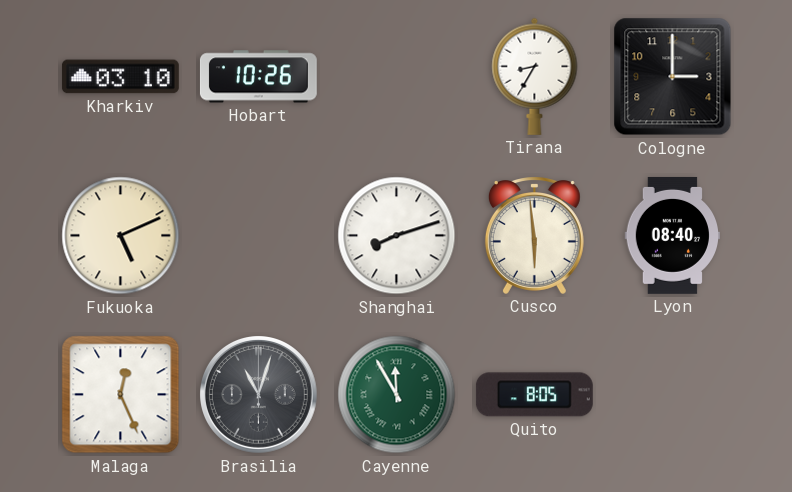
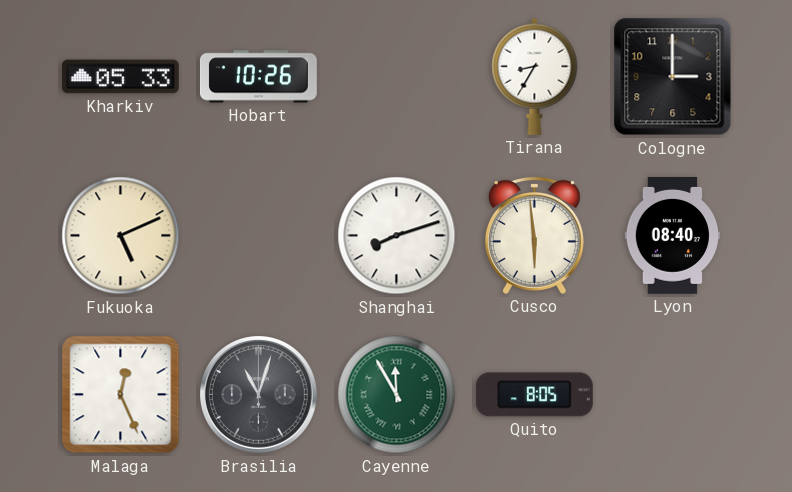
Kharkiv: 03:10 -> 05:33
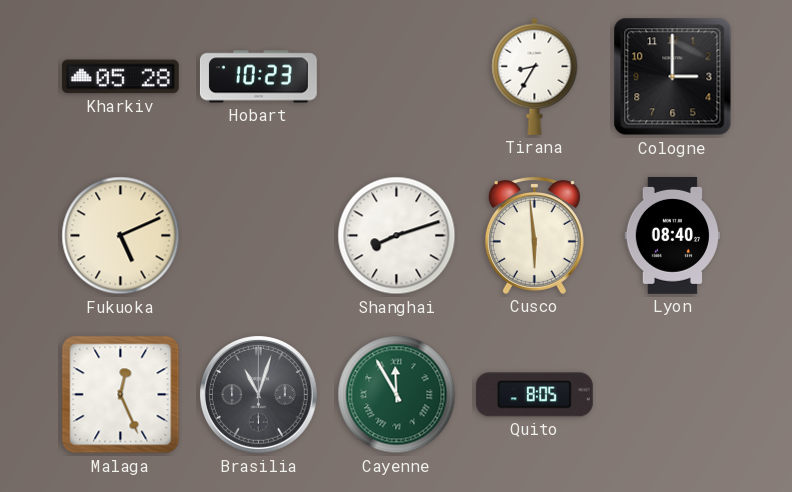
Kharkiv: 05:33 -> 05:28
Hobart: 10:26 -> 10:23
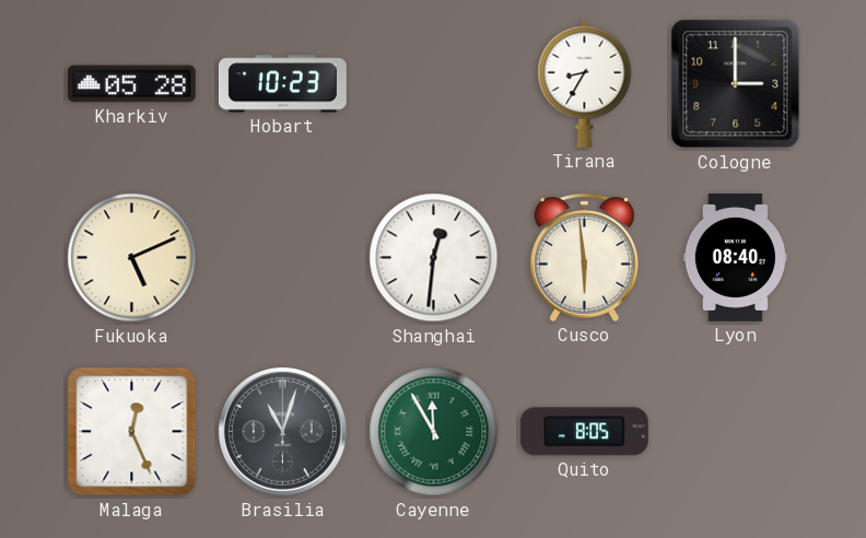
Shanghai: 8:12 -> 12:31
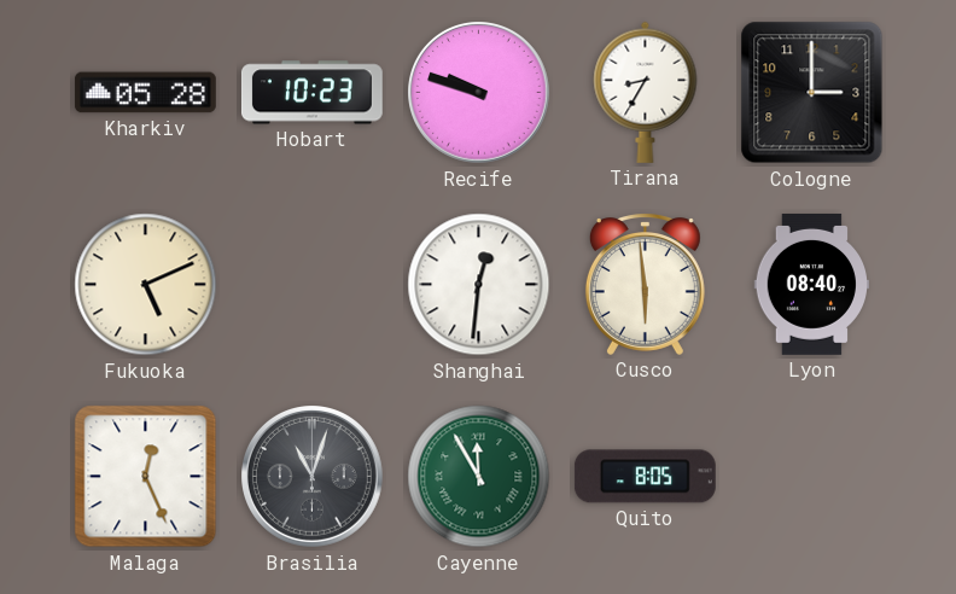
Recife: none -> 9:48
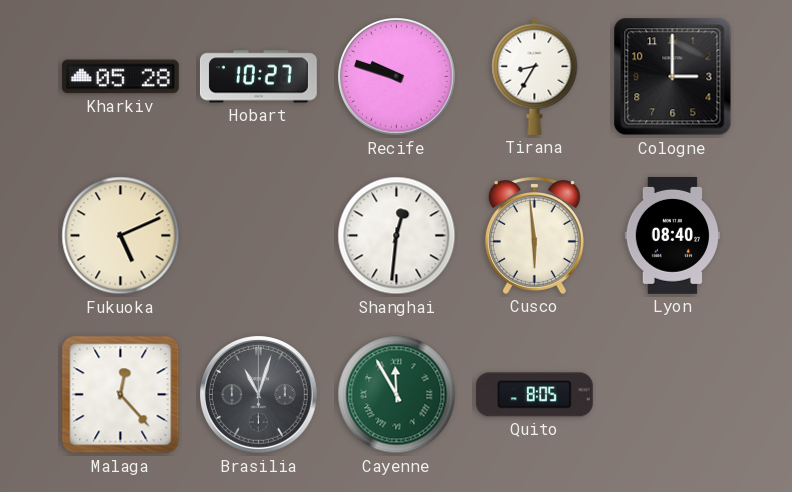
Hobart: 10:23 -> 10:27
Malaga: 12:26 -> 12:23
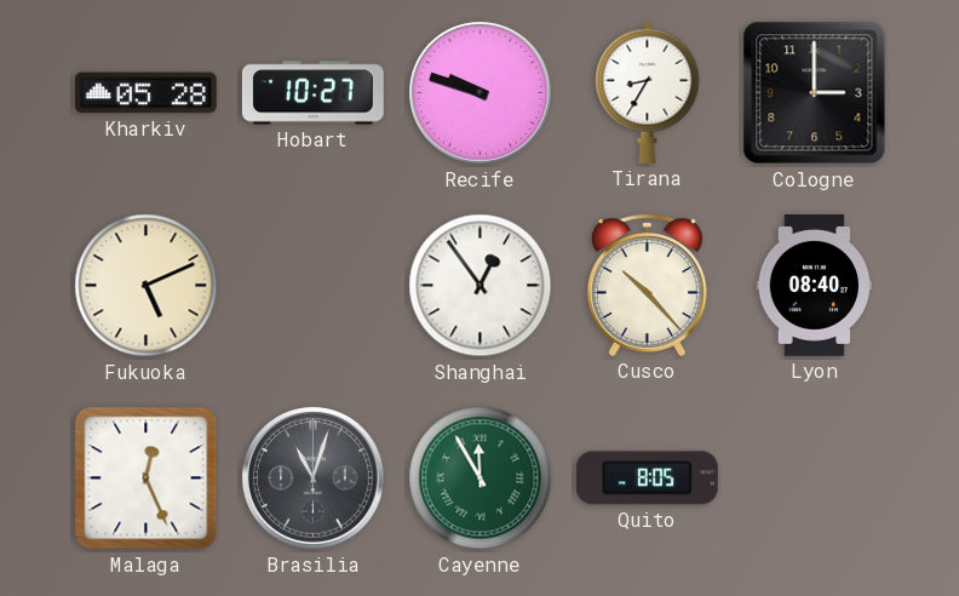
Shanghai: 12:31 -> 12:54
Cusco: 5:59 -> 10:23
Malaga: 12:23 -> 12:26
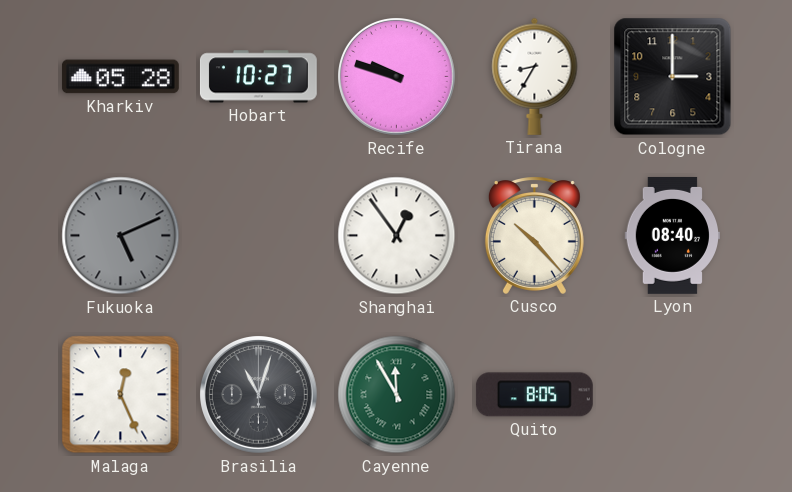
Fukuoka dial: cream -> grey
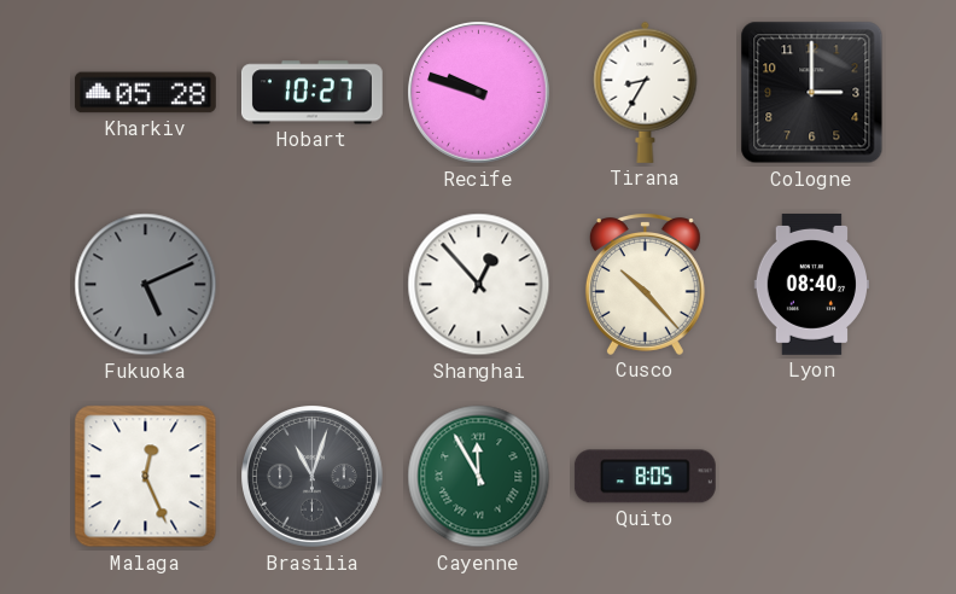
Shanghai: 12:54 -> 12:53
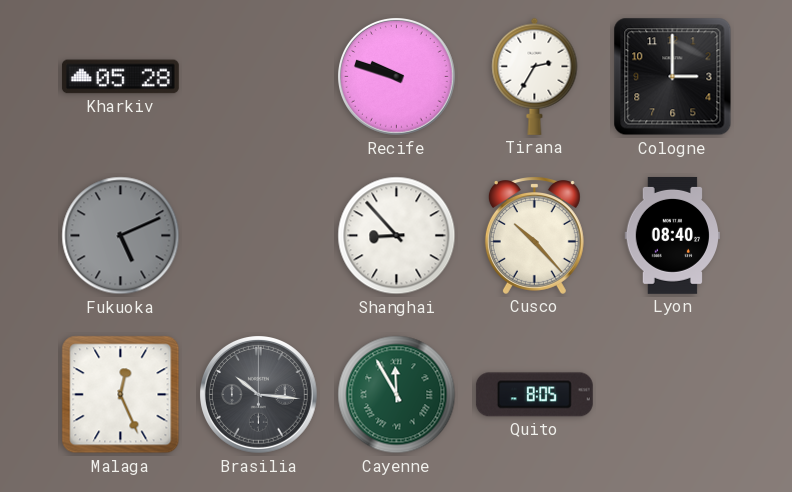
Hobart: 10:27 -> none
Tirana: 8:35 -> 2:35
Shanghai: 12:53 -> 8:53
Brasilia: 11:03 -> 10:16
